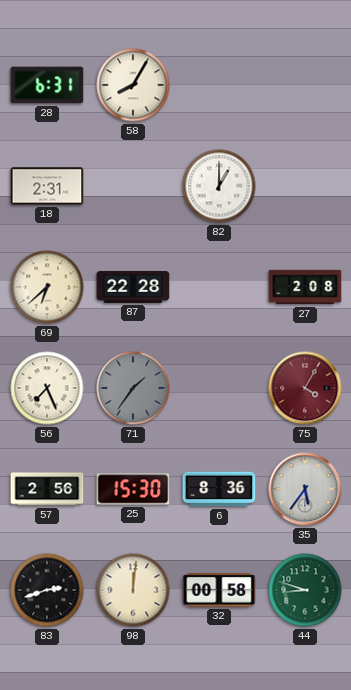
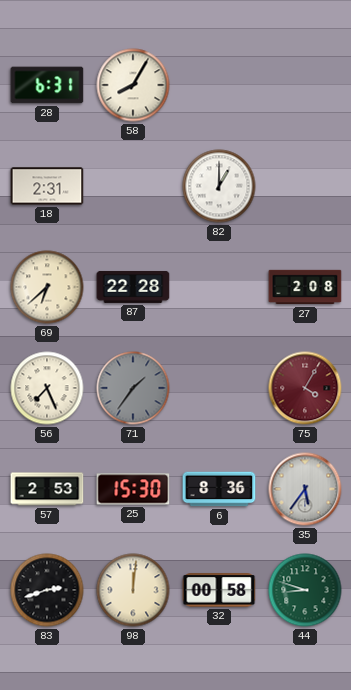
57: 2:56 -> 2:53
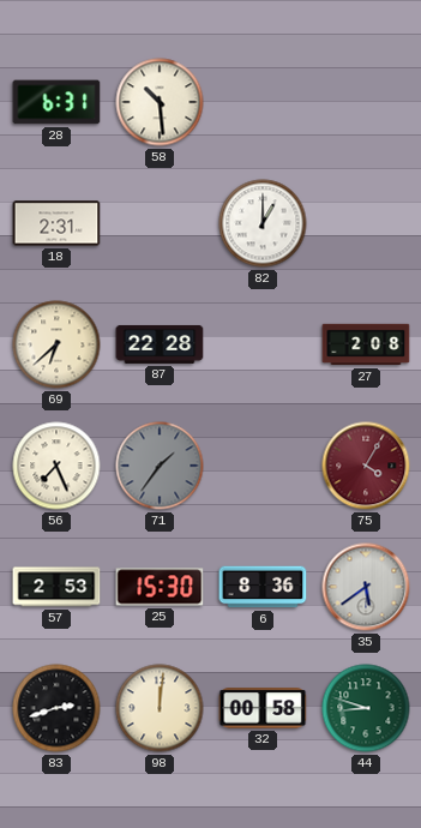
58: 8:05 -> 10:29
35: 5:36 -> 5:39
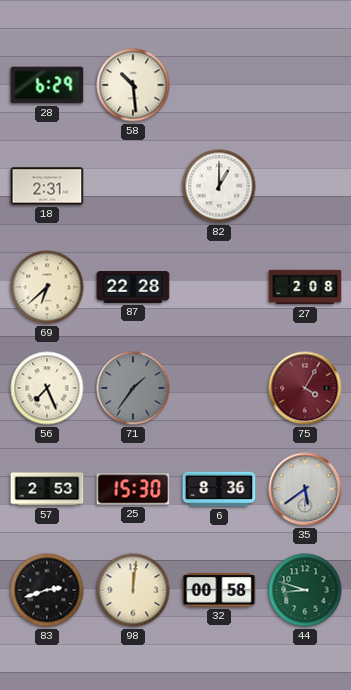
28: 6:31 -> 6:29
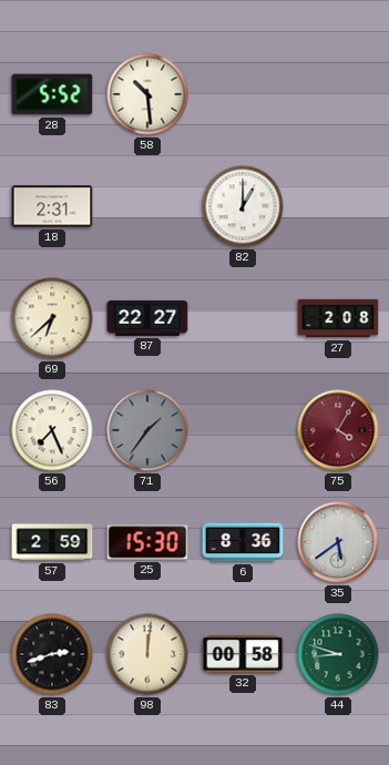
28: 6:29 -> 5:52
87: 22:28 -> 22:27
57: 2:53 -> 2:59
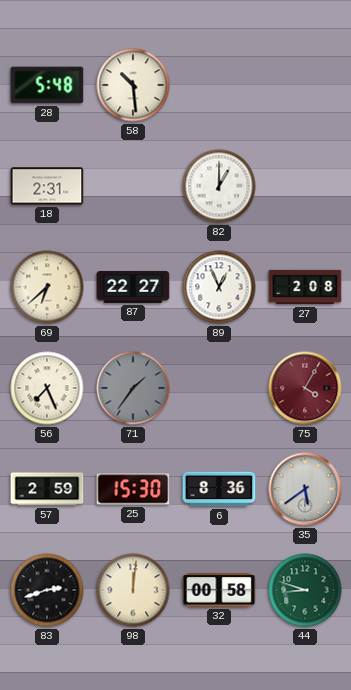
28: 5:52 -> 5:48
89: none -> 12:56
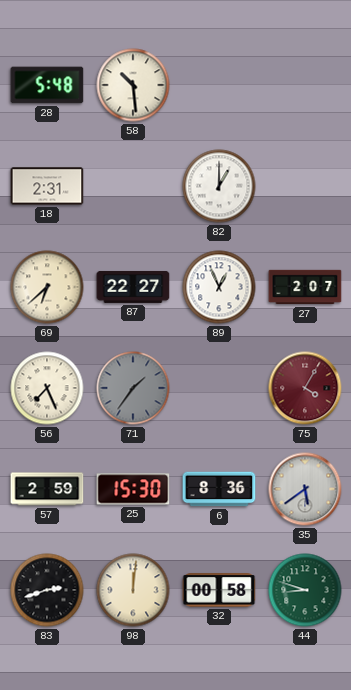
27: 2:08 -> 2:07
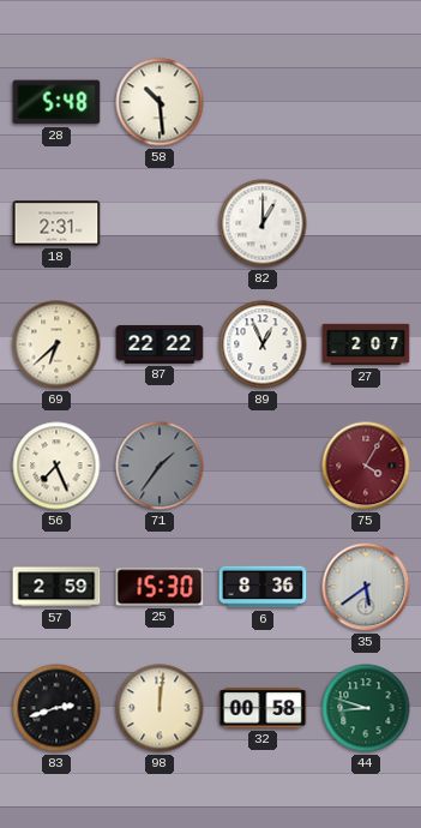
87: 22:27 -> 22:22
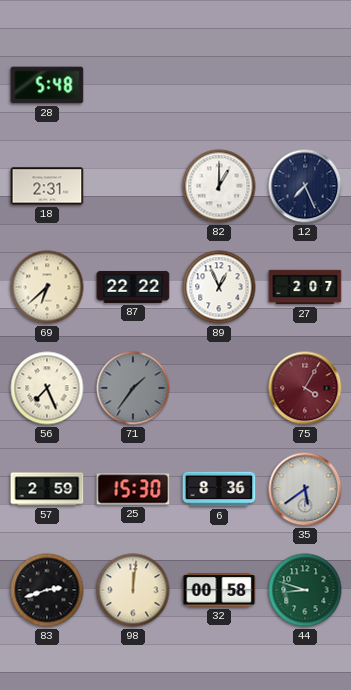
58: 10:29 -> none
12: none -> 7:26
